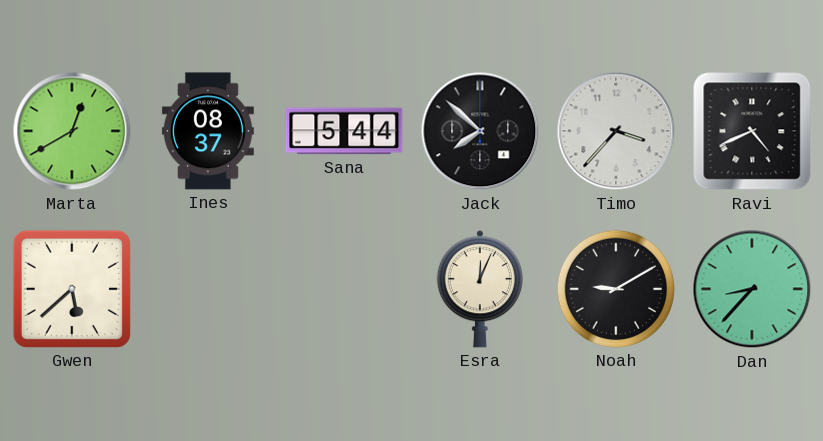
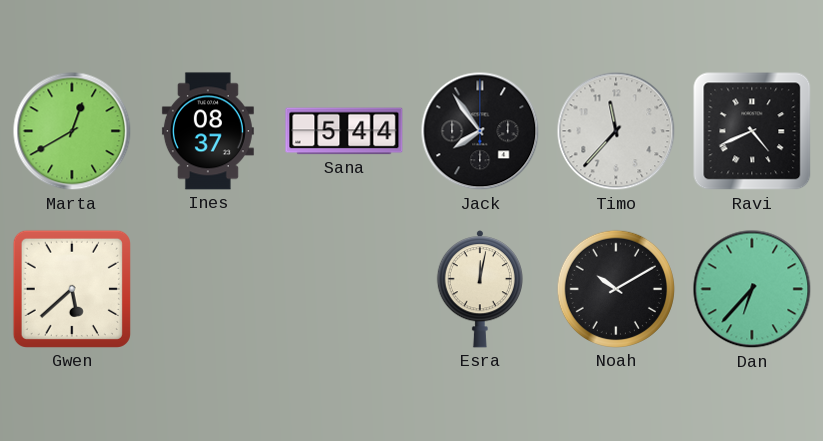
Jack: 7:52 -> 7:54
Timo: 3:37 -> 11:37
Esra: 12:04 -> 12:02
Noah: 9:10 -> 10:10
Dan: 8:37 -> 6:37
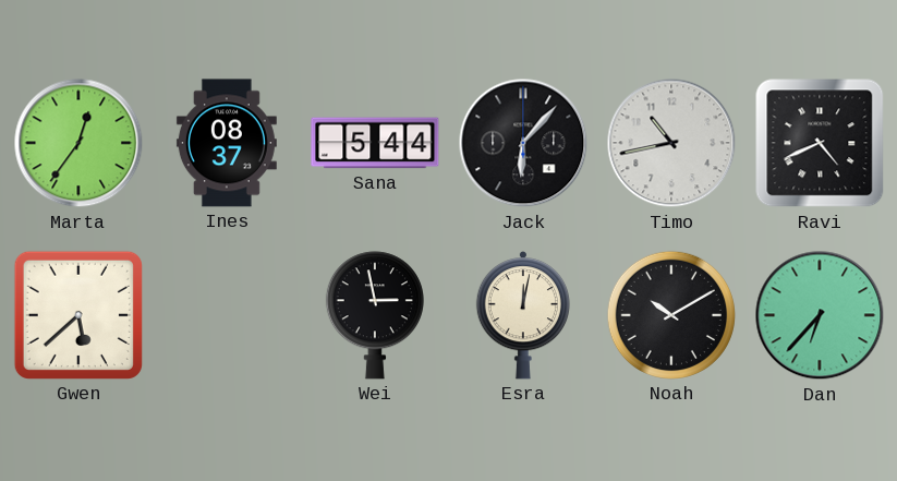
Marta: 12:40 -> 12:36
Jack: 7:54 -> 6:07
Timo: 11:37 -> 10:43
Wei: none -> 2:58
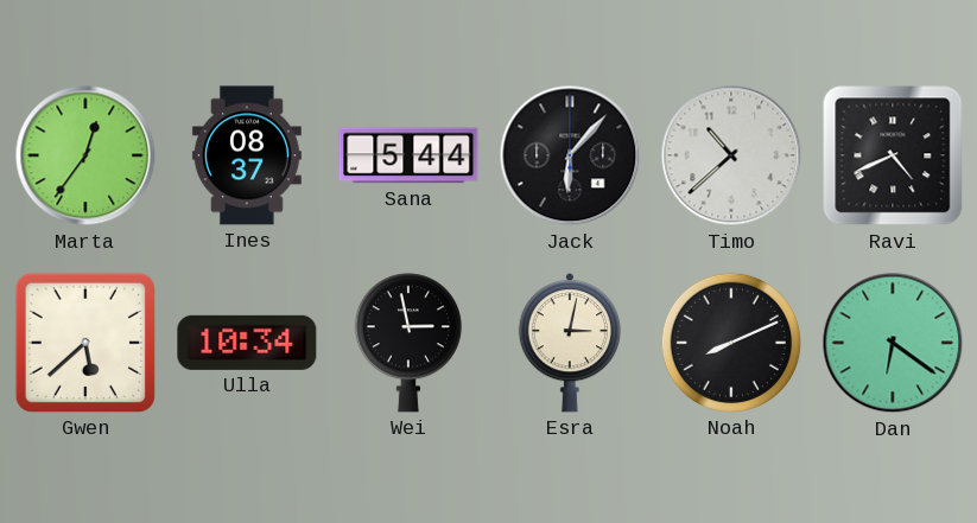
Timo: 10:43 -> 10:38
Ulla: none -> 10:34
Esra: 12:02 -> 3:02
Noah: 10:10 -> 8:11
Dan: 6:37 -> 6:21
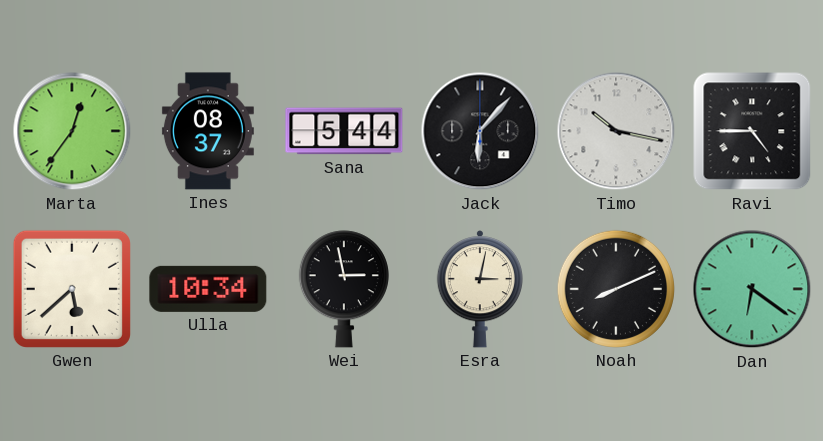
Timo: 10:38 -> 10:17
Ravi: 4:41 -> 4:45
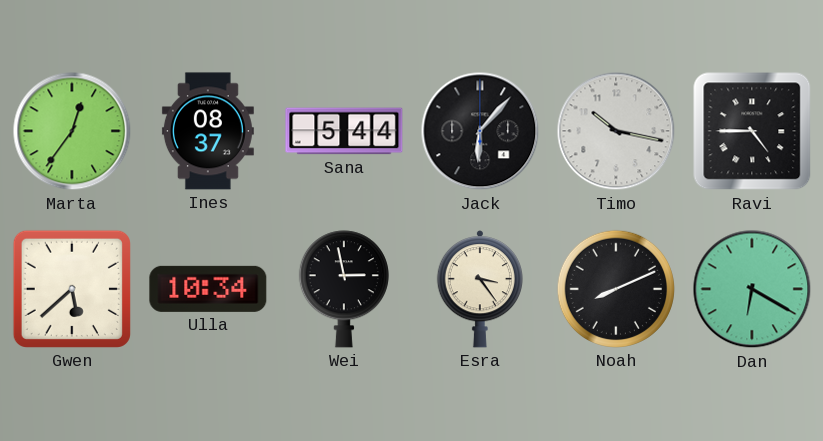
Esra: 3:02 -> 3:24
Dan: 6:21 -> 6:20
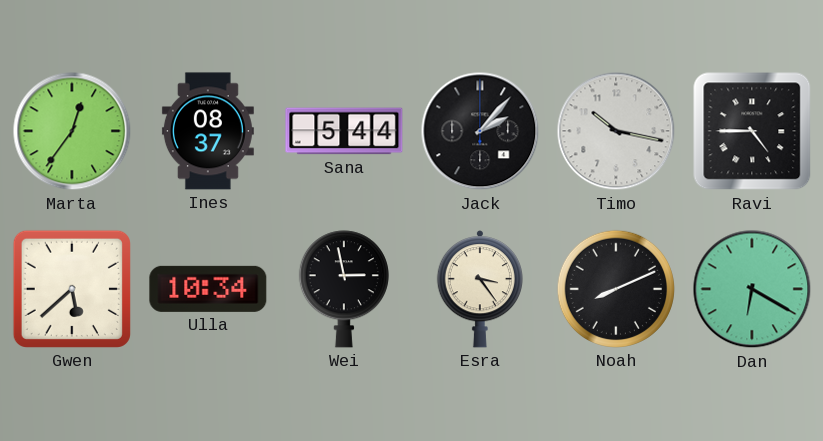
Jack: 6:07 -> 2:07
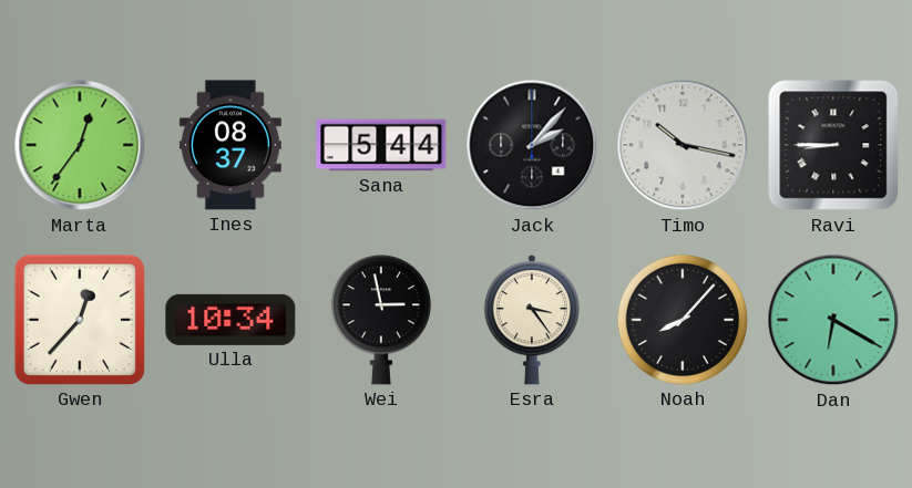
Ravi: 4:45 -> 8:45
Gwen: 5:38 -> 12:37
Noah: 8:11 -> 8:07
